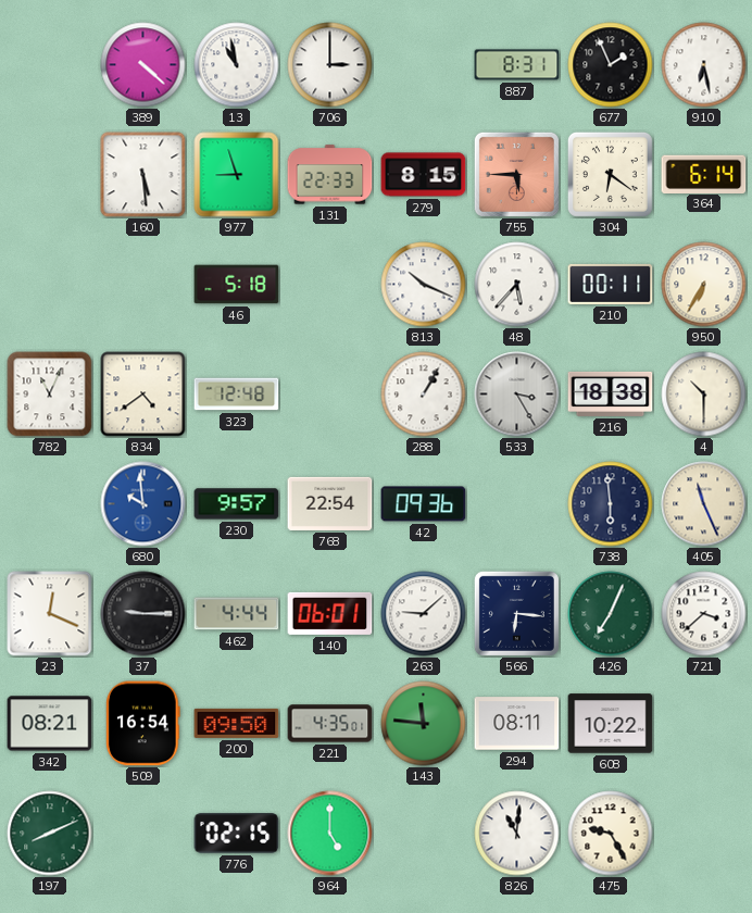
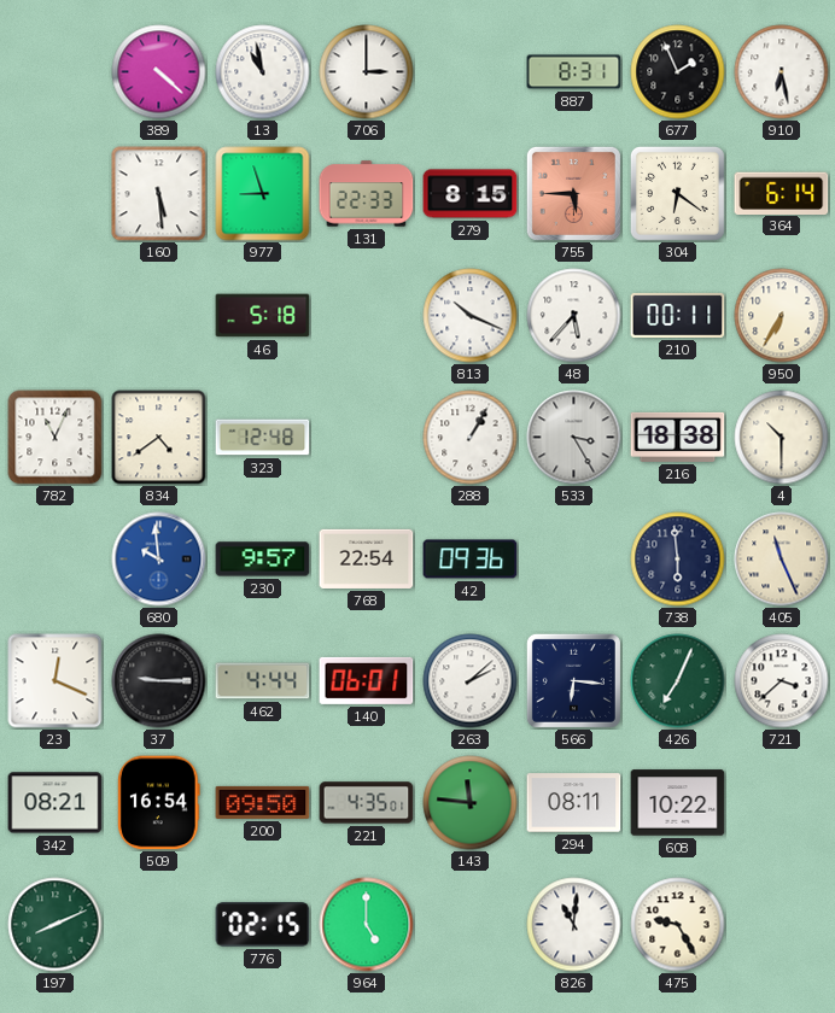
263: 9:08 -> 2:08
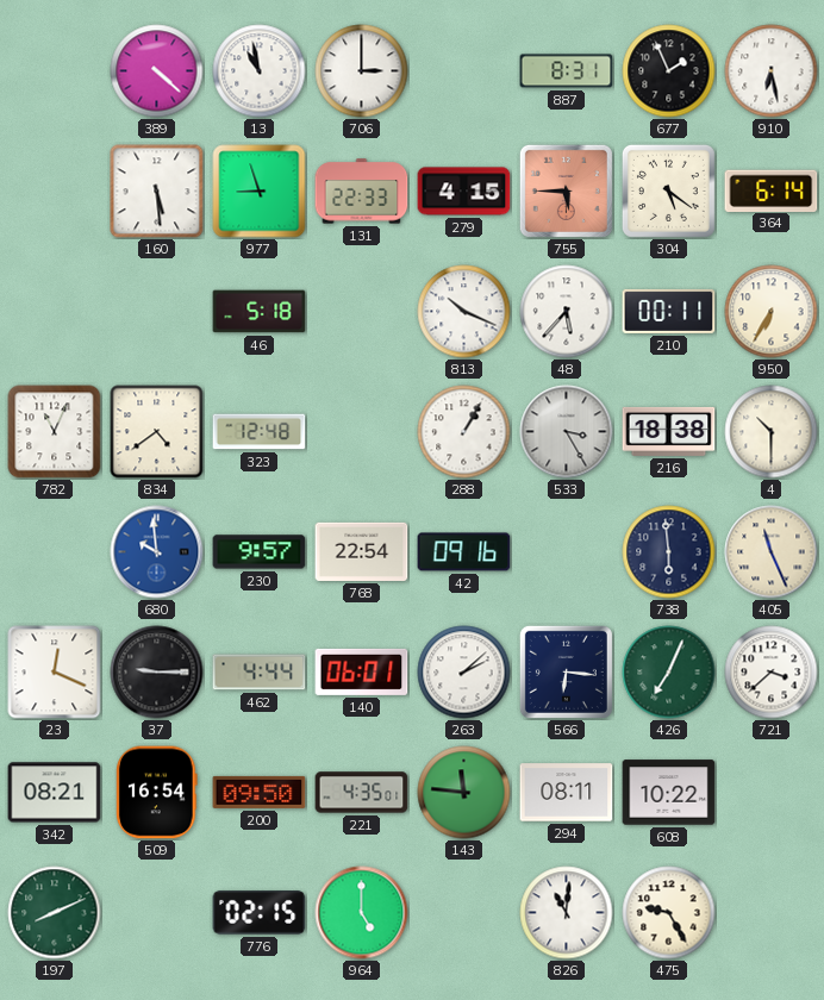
279: 8:15 -> 4:15
304: 6:21 -> 5:21
42: 09:36 -> 09:16
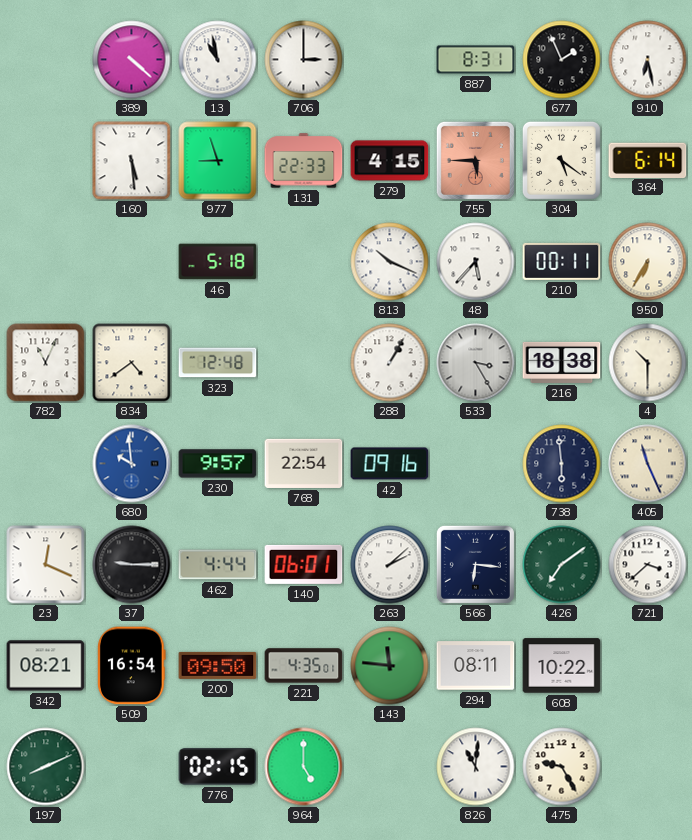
426: 7:04 -> 7:09
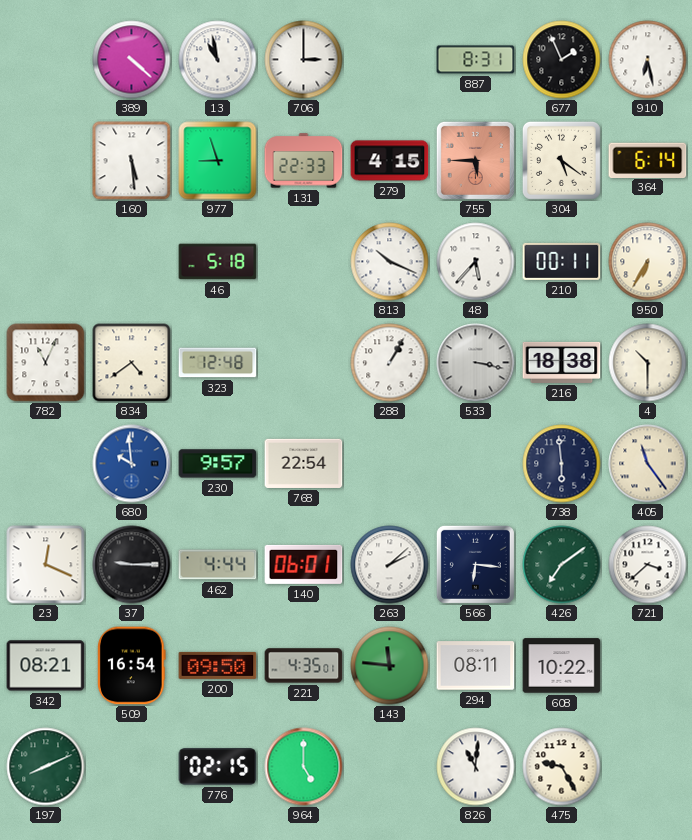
533: 3:25 -> 3:17
42: 09:16 -> none
405: 11:26 -> 11:24
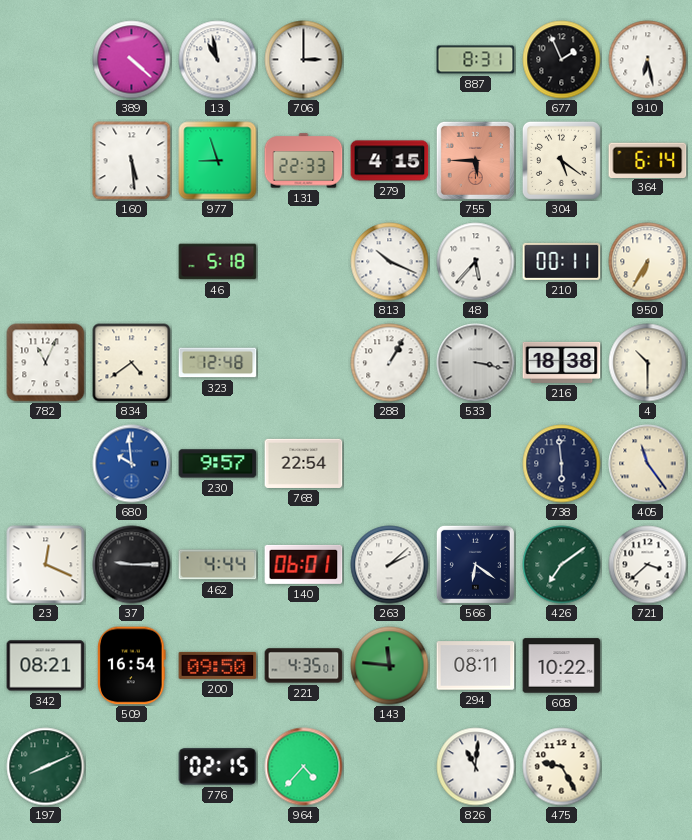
566: 6:16 -> 6:21
964: 5:00 -> 4:37
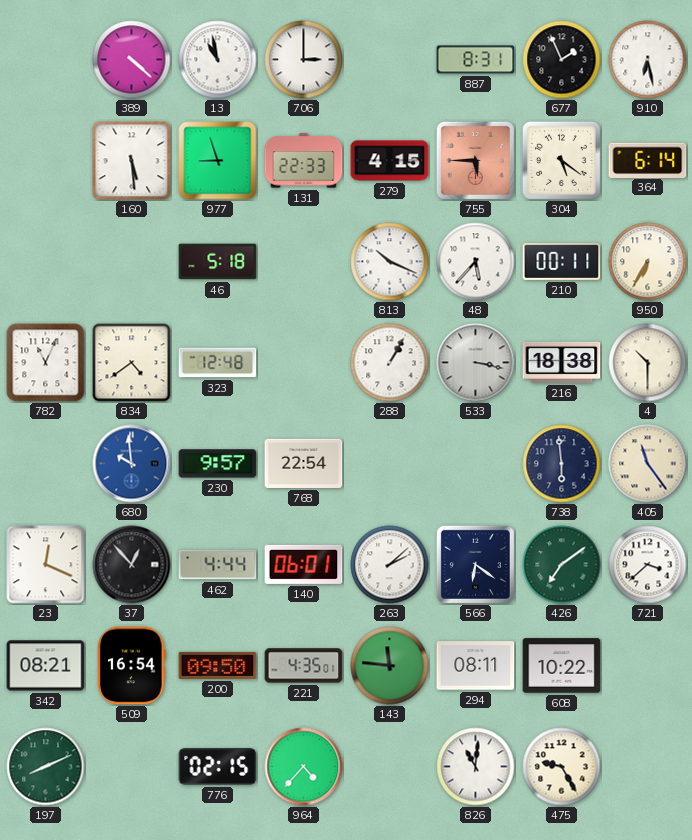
37: 9:15 -> 12:53
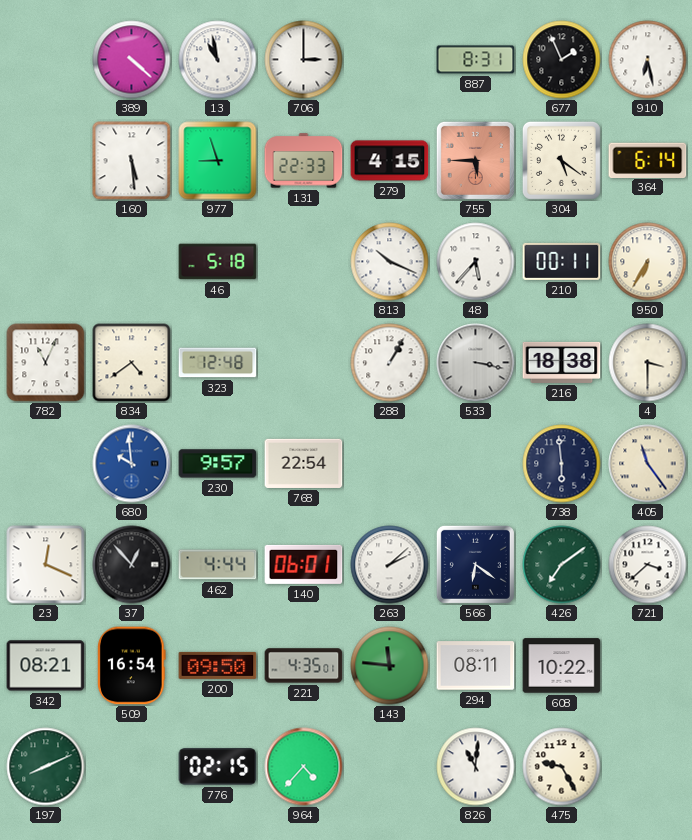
4: 10:30 -> 3:30
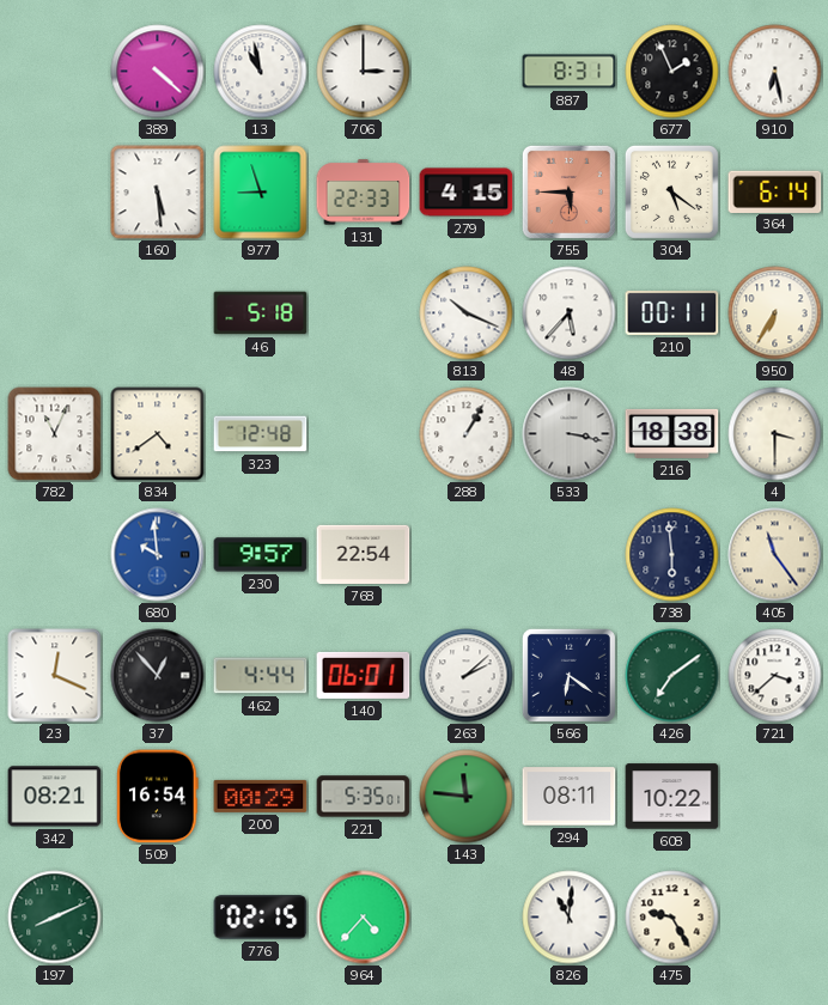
200: 09:50 -> 00:29
221: 4:35 -> 5:35
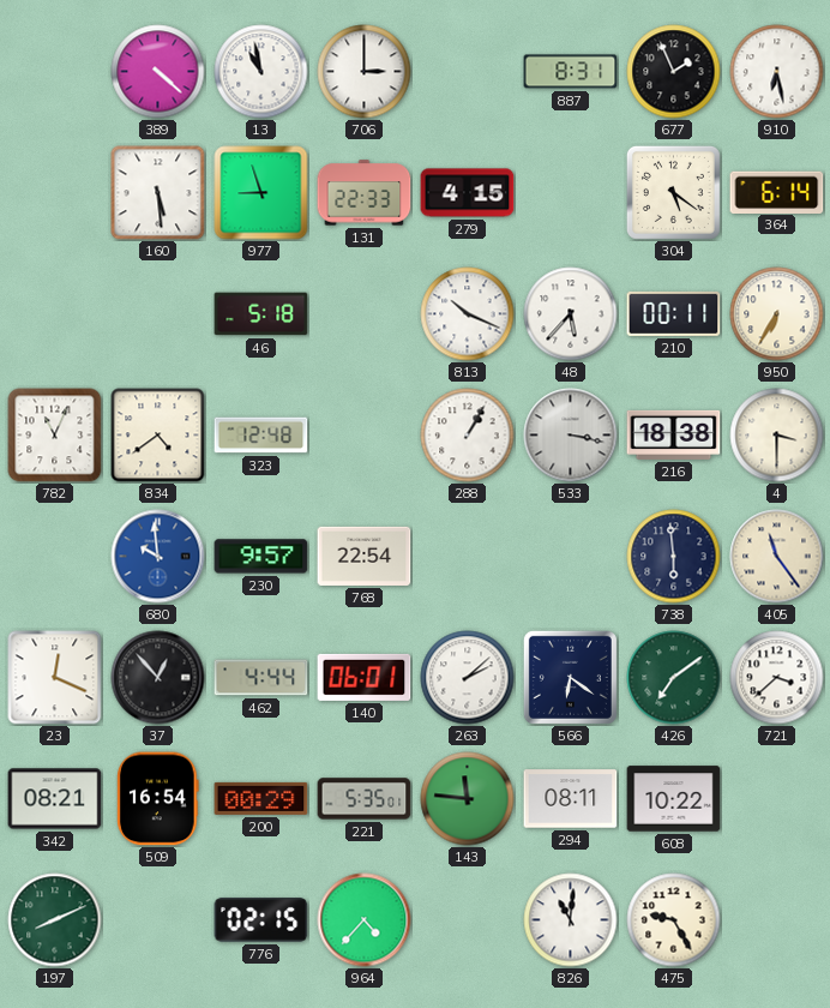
755: 5:45 -> none
